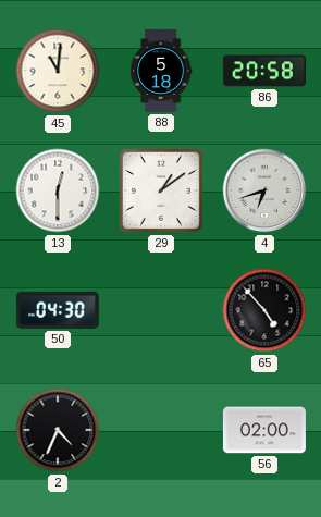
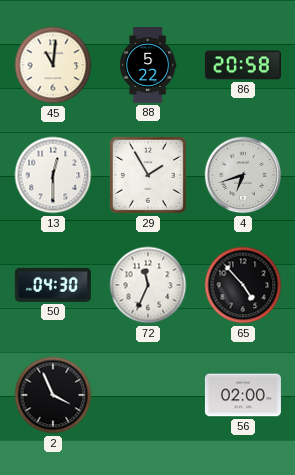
88: 5:18 -> 5:22
29: 1:09 -> 1:55
72: none -> 11:34
2: 4:34 -> 3:56
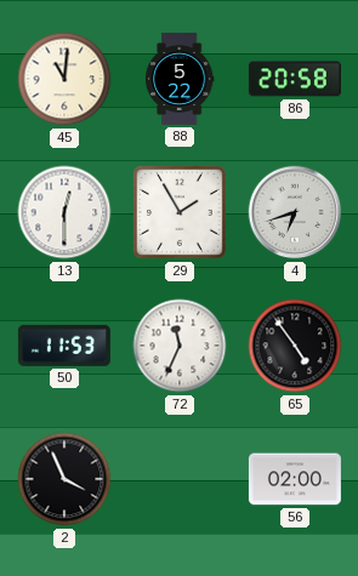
50: 04:30 -> 11:53
65: 4:53 -> 4:54
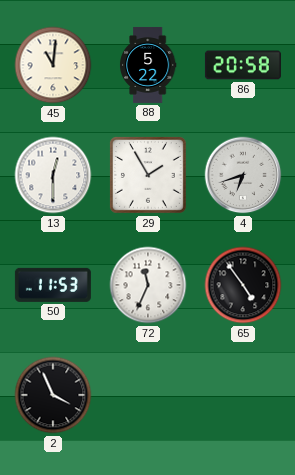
56: 02:00 -> none
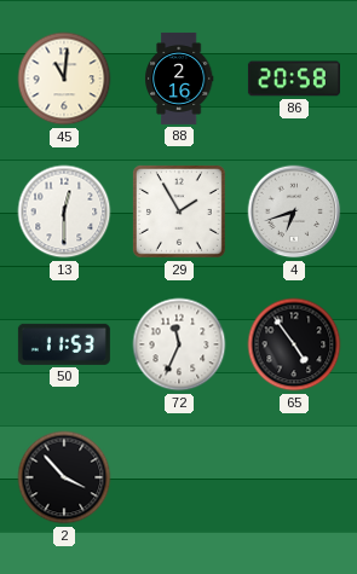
88: 5:22 -> 2:16
2: 3:56 -> 3:53
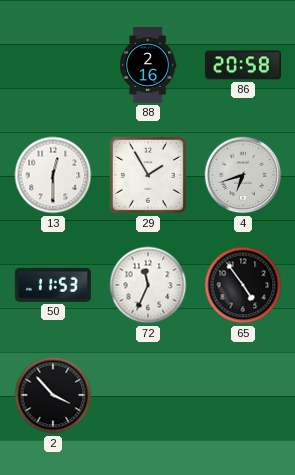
45: 11:01 -> none
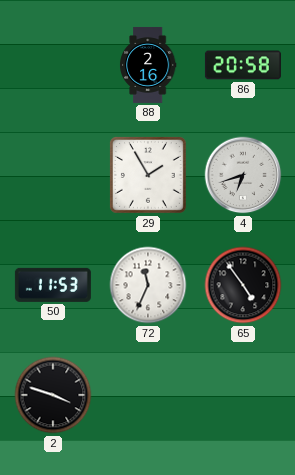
13: 12:30 -> none
2: 3:53 -> 3:48
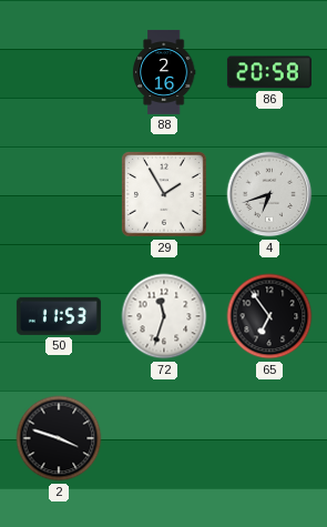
72: 11:34 -> 11:33
65: 4:54 -> 6:54
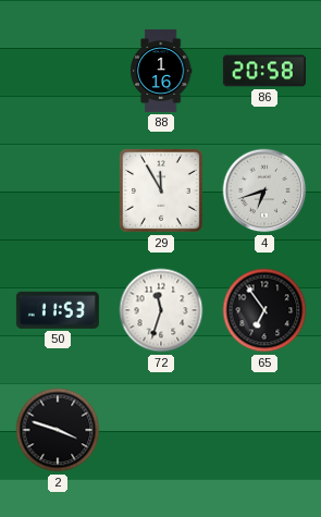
88: 2:16 -> 1:16
29: 1:55 -> 11:55
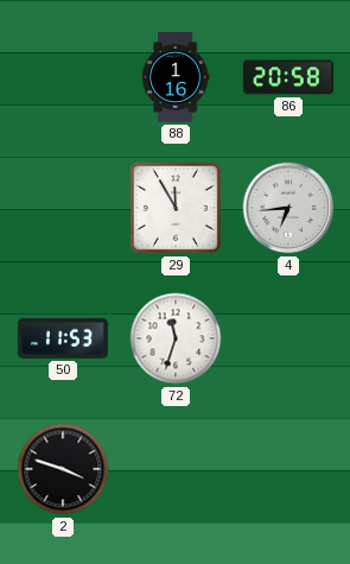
4: 6:42 -> 6:44
65: 6:54 -> none
